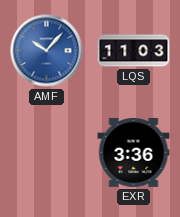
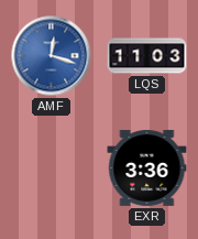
AMF: 10:07 -> 12:18
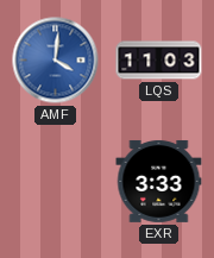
AMF: 12:18 -> 4:01
EXR: 3:36 -> 3:33
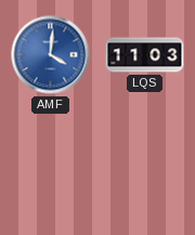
EXR: 3:33 -> none
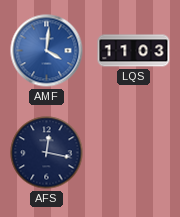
AFS: none -> 12:17
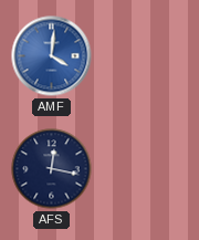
LQS: 11:03 -> none
